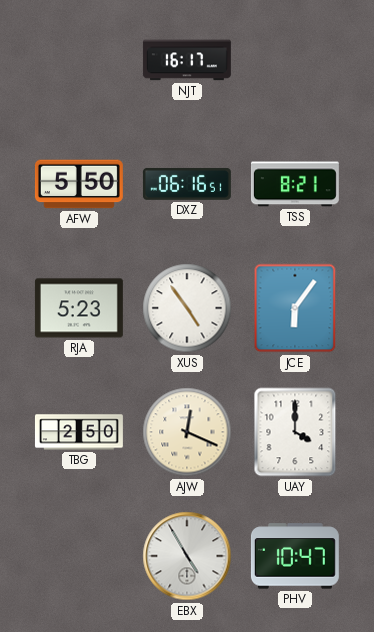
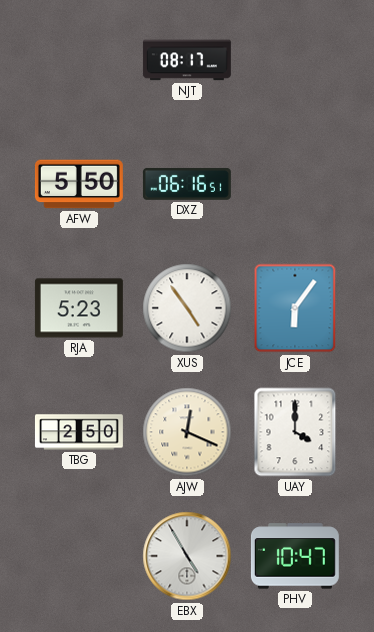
NJT: 16:17 -> 08:17
TSS: 8:21 -> none
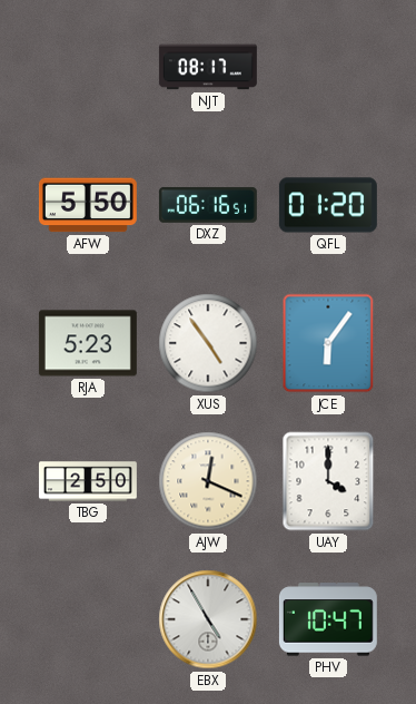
QFL: none -> 01:20
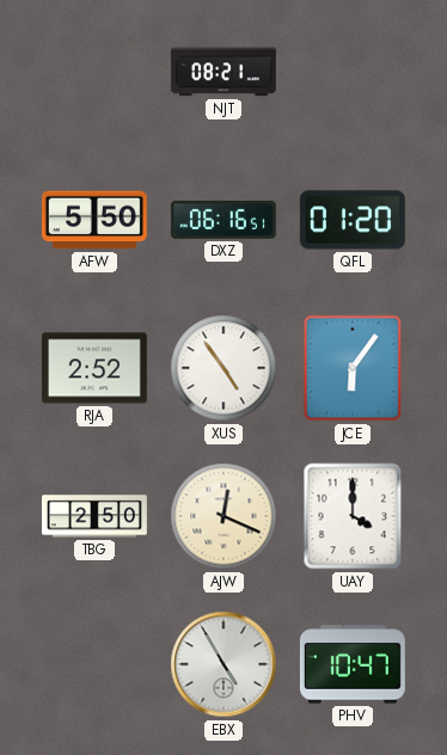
NJT: 08:17 -> 08:21
RJA: 5:23 -> 2:52
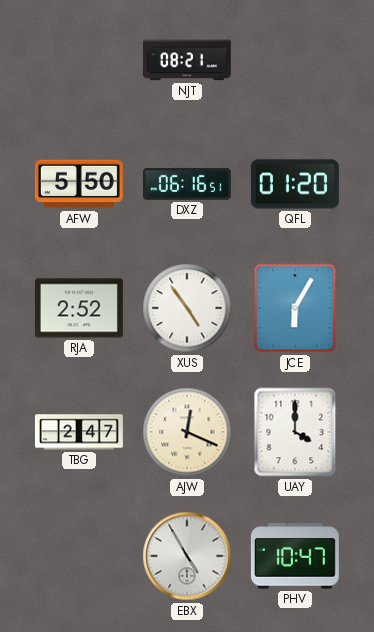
JCE: 6:06 -> 6:05
TBG: 2:50 -> 2:47
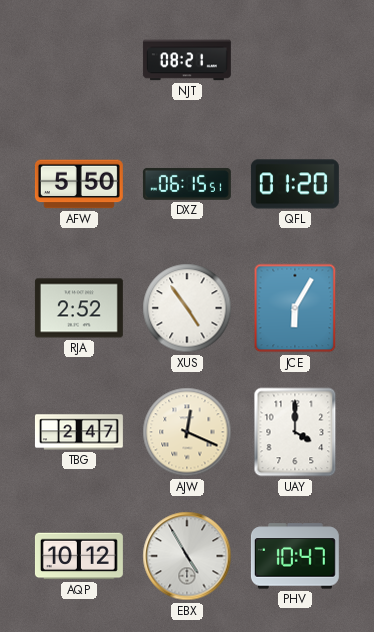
DXZ: 06:16 -> 06:15
AQP: none -> 10:12
